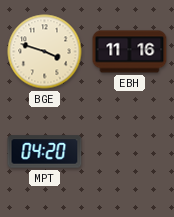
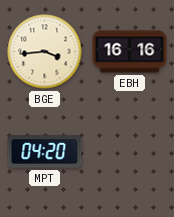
BGE: 3:48 -> 3:44
EBH: 11:16 -> 16:16
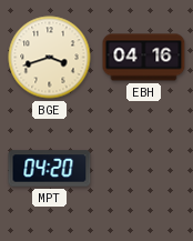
BGE: 3:44 -> 3:42
EBH: 16:16 -> 04:16
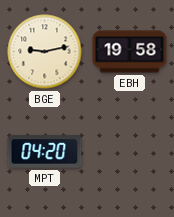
BGE: 3:42 -> 9:13
EBH: 04:16 -> 19:58
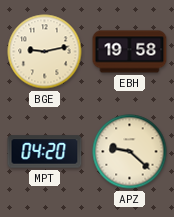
APZ: none -> 9:22
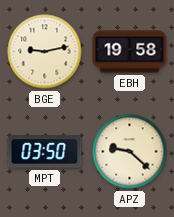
MPT: 04:20 -> 03:50
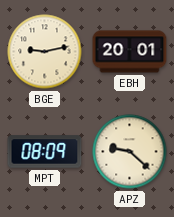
EBH: 19:58 -> 20:01
MPT: 03:50 -> 08:09
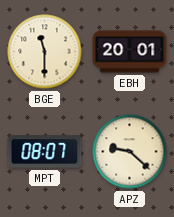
BGE: 9:13 -> 11:30
MPT: 08:09 -> 08:07
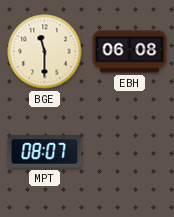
EBH: 20:01 -> 06:08
APZ: 9:22 -> none
